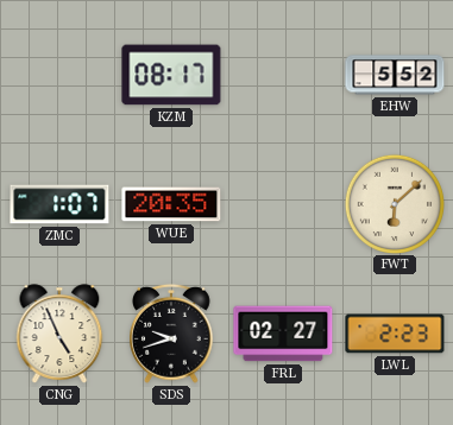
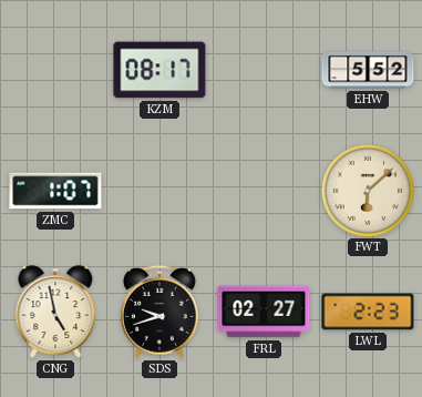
WUE: 20:35 -> none
CNG: 4:56 -> 4:58
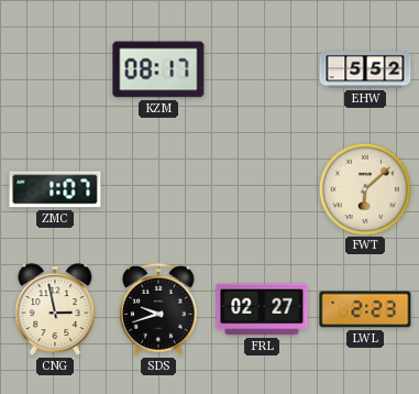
CNG: 4:58 -> 2:58
